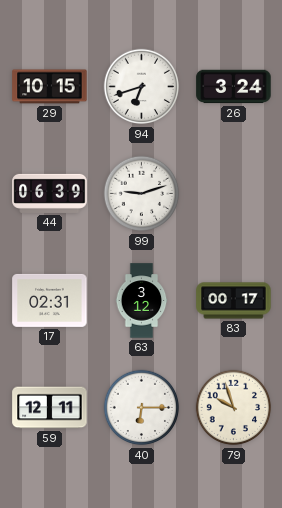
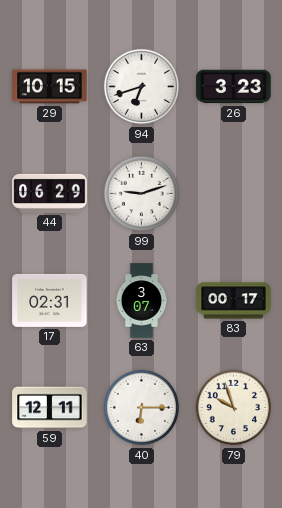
26: 3:24 -> 3:23
44: 06:39 -> 06:29
63: 3:12 -> 3:07
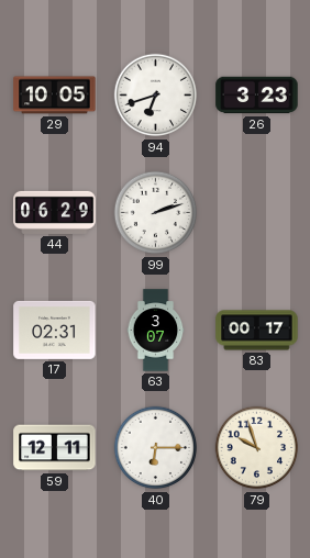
29: 10:15 -> 10:05
99: 9:12 -> 2:12
